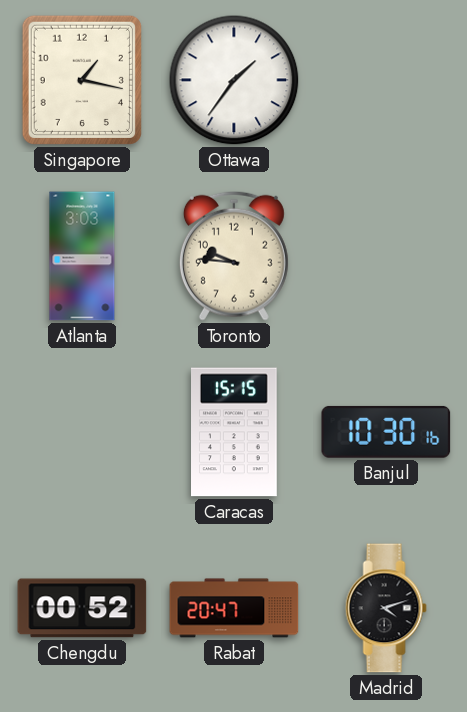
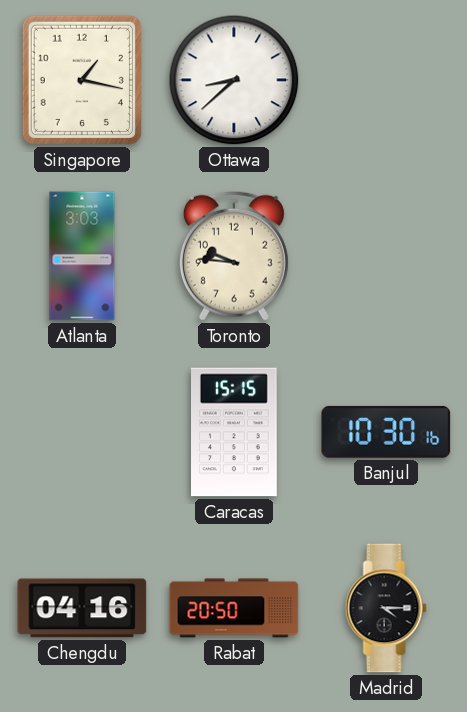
Ottawa: 1:36 -> 8:38
Chengdu: 00:52 -> 04:16
Rabat: 20:47 -> 20:50
Madrid: 4:12 -> 4:15
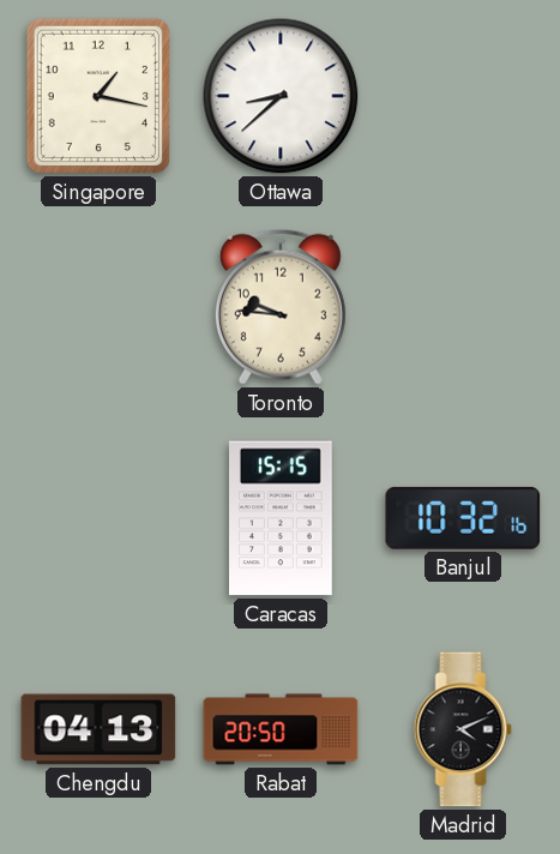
Atlanta: 3:03 -> none
Banjul: 10:30 -> 10:32
Chengdu: 04:16 -> 04:13
Madrid: 4:15 -> 4:11
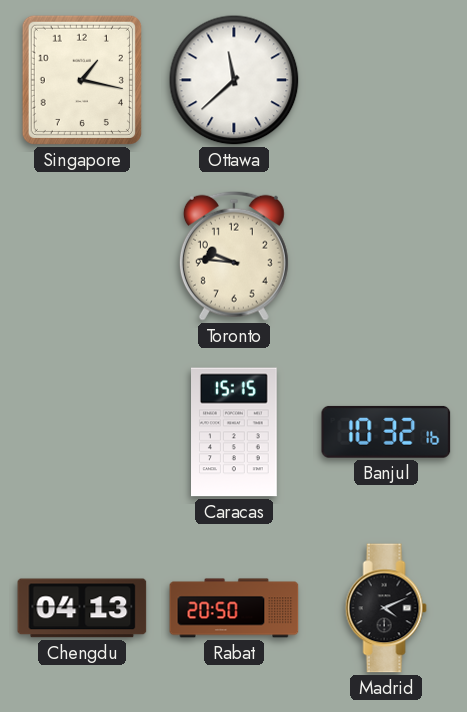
Ottawa: 8:38 -> 11:38
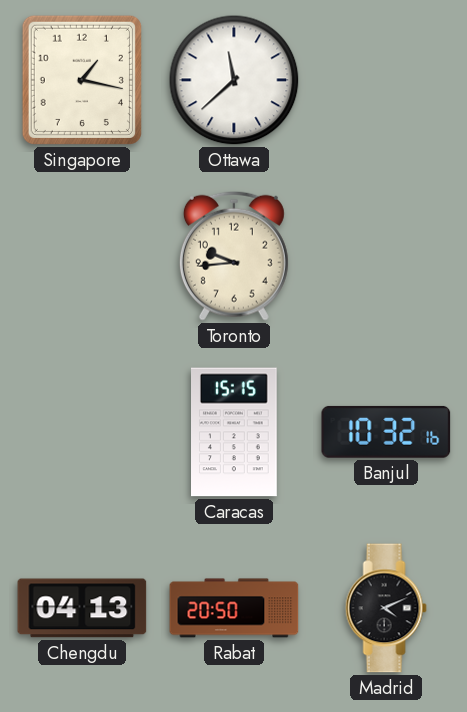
Toronto: 9:46 -> 9:44
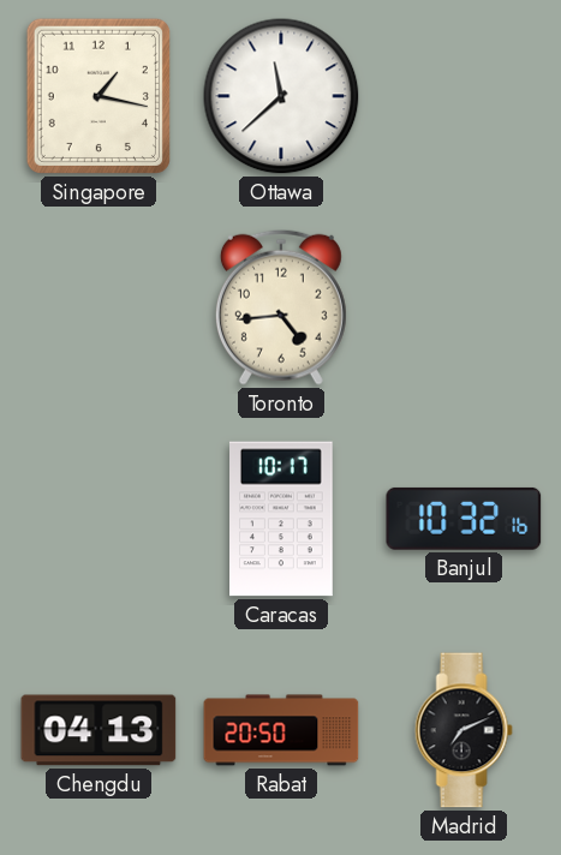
Toronto: 9:44 -> 4:44
Caracas: 15:15 -> 10:17
Madrid: 4:11 -> 7:11
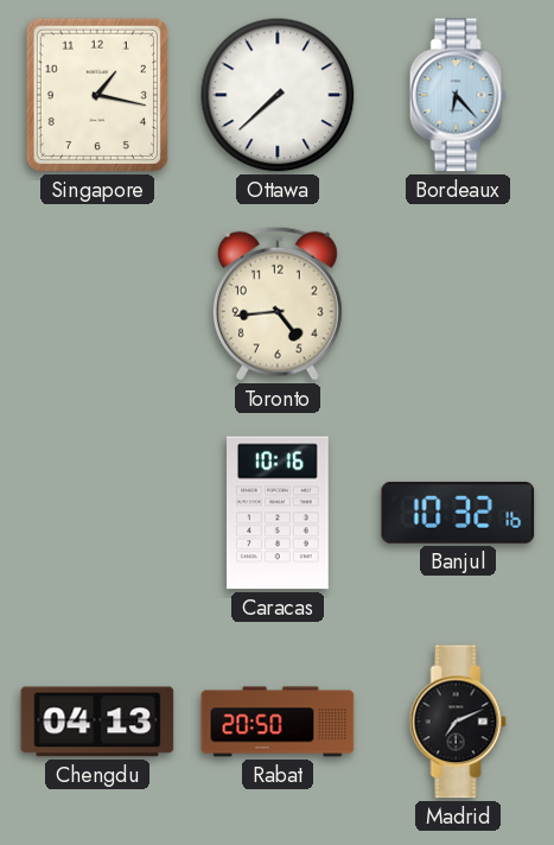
Ottawa: 11:38 -> 7:38
Bordeaux: none -> 6:23
Caracas: 10:17 -> 10:16
